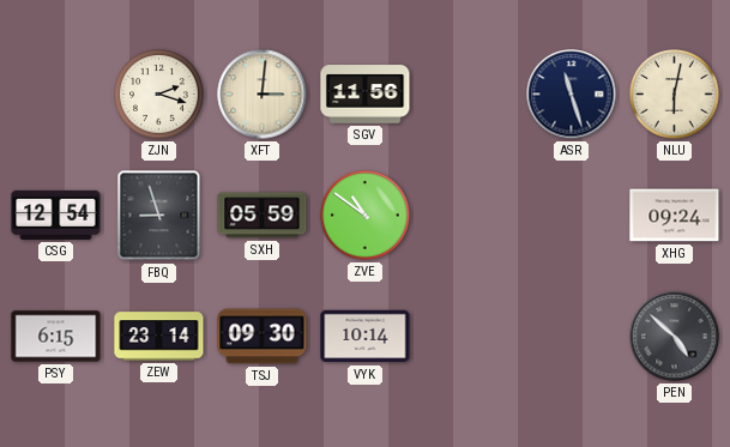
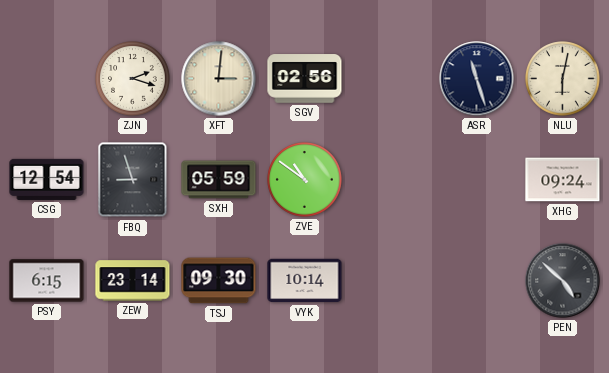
SGV: 11:56 -> 02:56
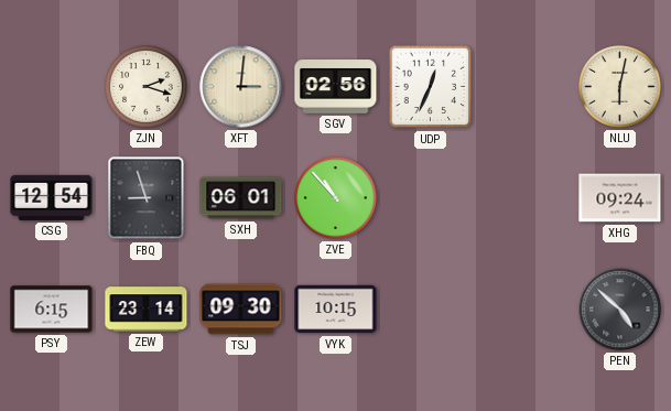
UDP: none -> 12:34
ASR: 11:27 -> none
SXH: 05:59 -> 06:01
ZVE: 10:51 -> 10:53
VYK: 10:14 -> 10:15
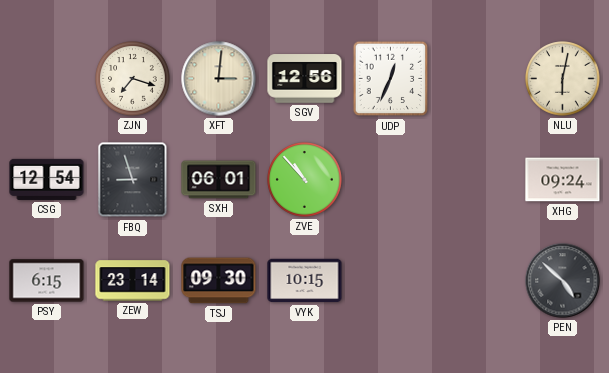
ZJN: 2:18 -> 7:18
SGV: 02:56 -> 12:56
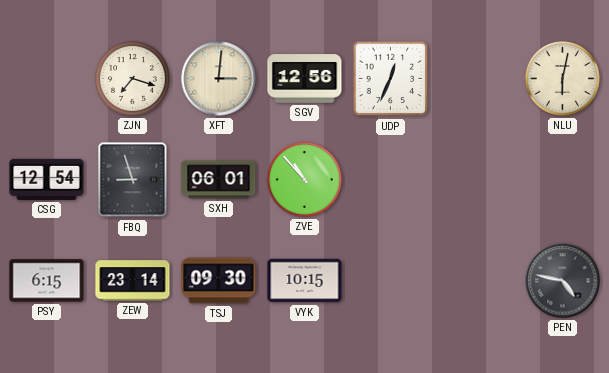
XHG: 09:24 -> none
PEN: 4:52 -> 4:47
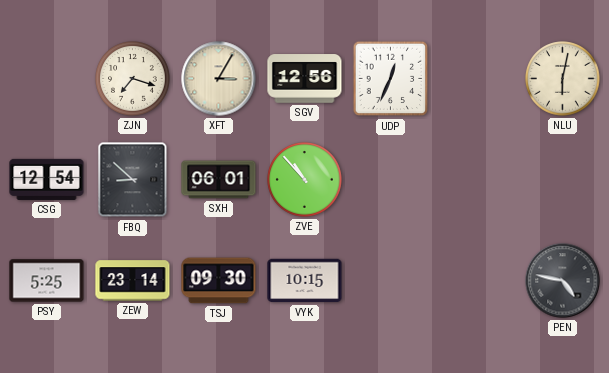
XFT: 3:01 -> 3:05
FBQ: 8:57 -> 8:52
PSY: 6:15 -> 5:25
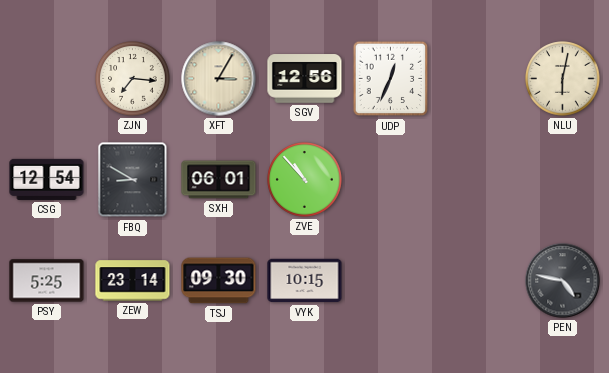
ZJN: 7:18 -> 7:16
FBQ: 8:52 -> 8:50
